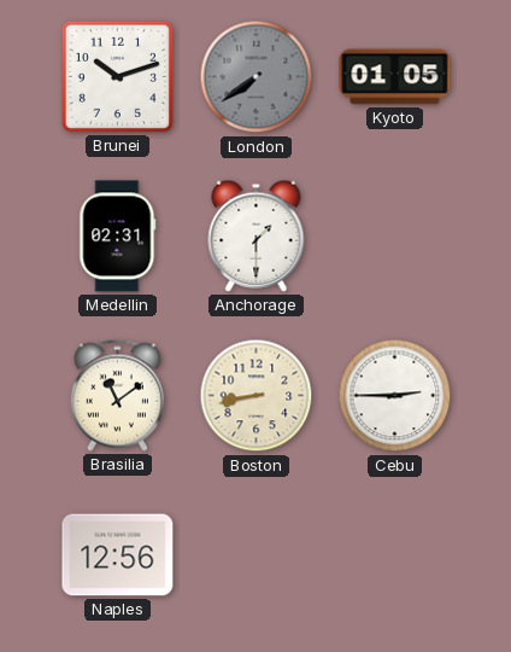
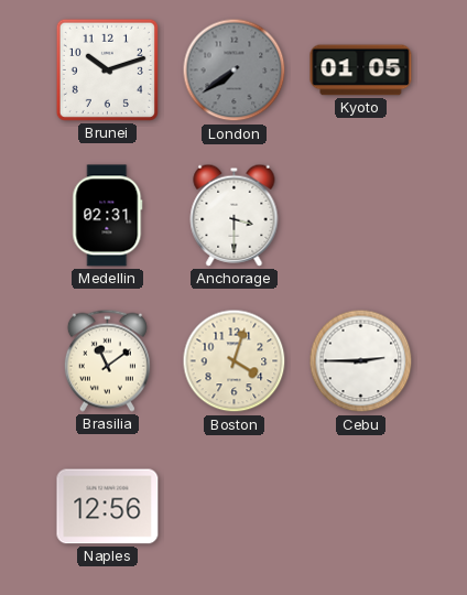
Anchorage: 1:30 -> 3:30
Boston: 8:43 -> 4:03
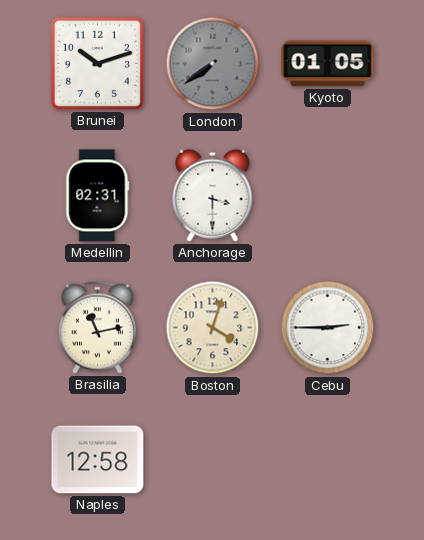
Brasilia: 11:09 -> 11:13
Naples: 12:56 -> 12:58
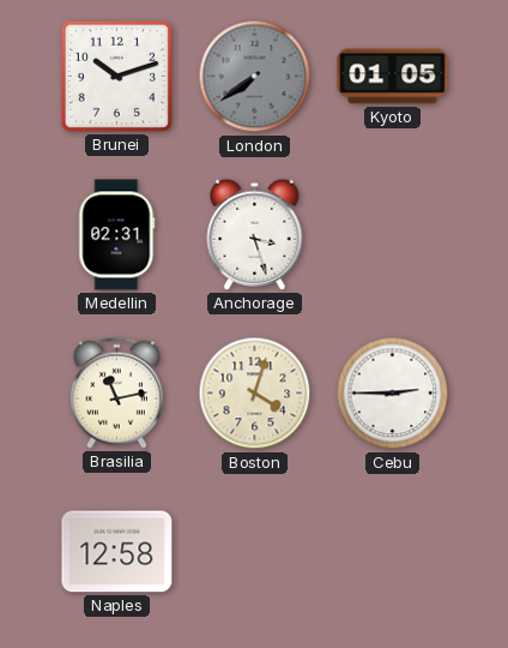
Anchorage: 3:30 -> 3:27
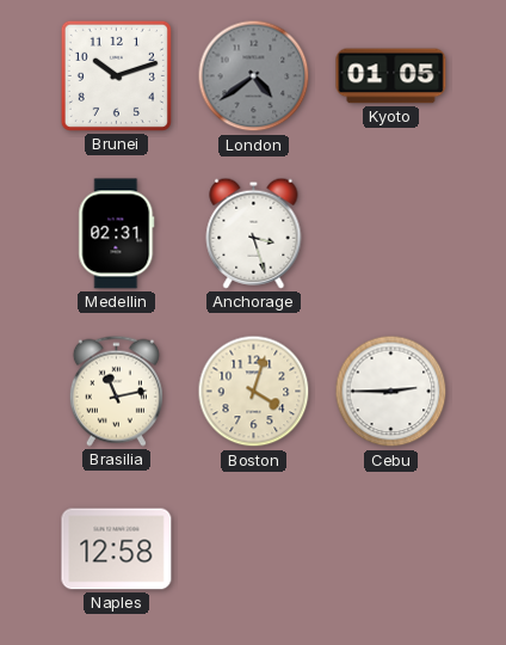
London: 7:39 -> 4:39
